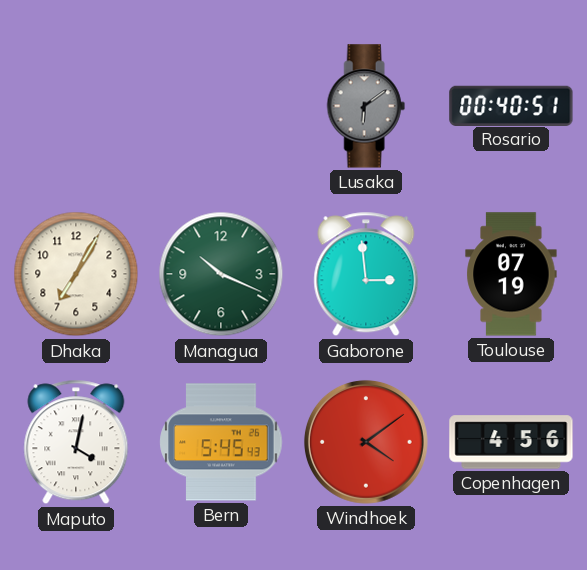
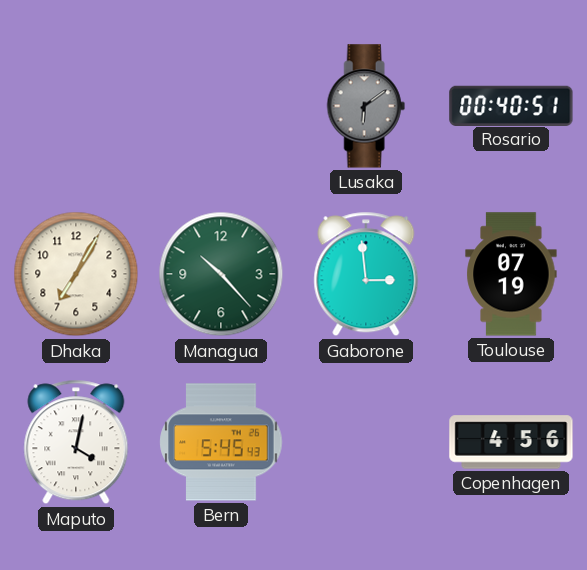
Managua: 10:19 -> 10:23
Windhoek: 4:09 -> none
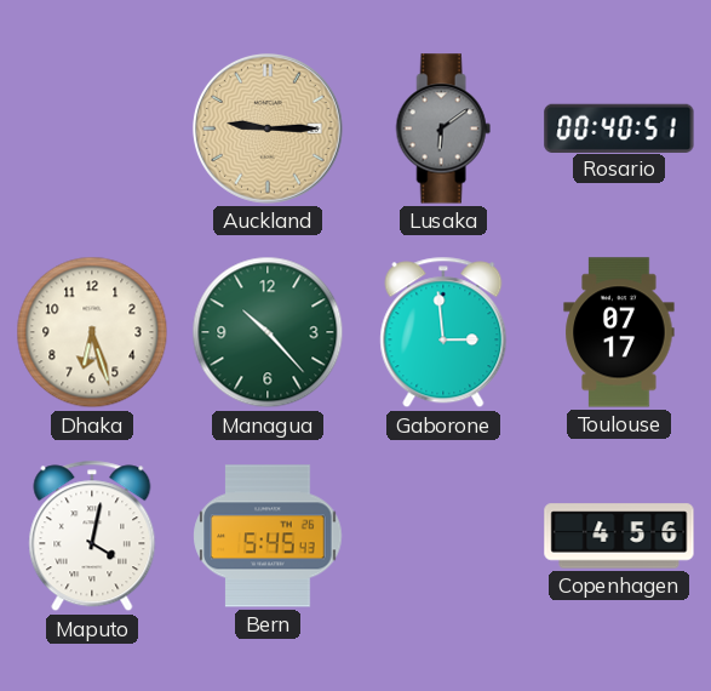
Auckland: none -> 9:15
Dhaka: 7:05 -> 6:27
Toulouse: 07:19 -> 07:17
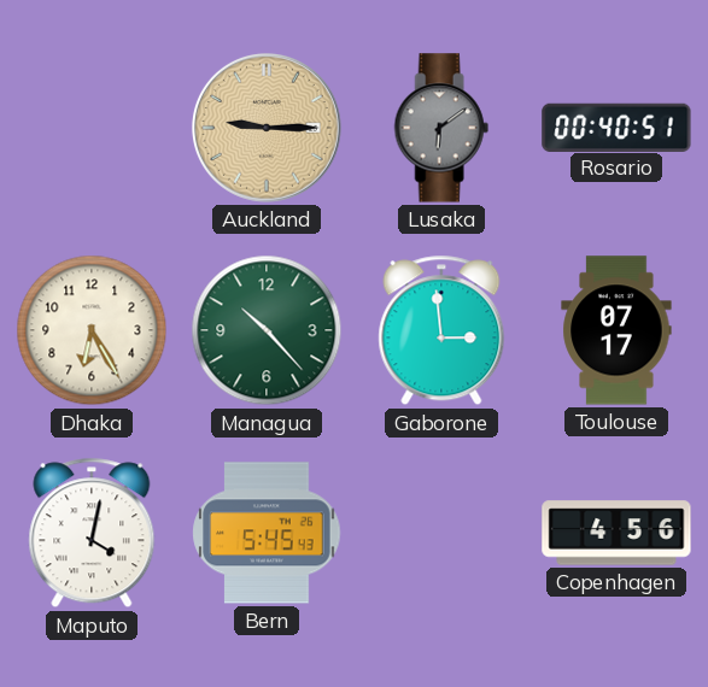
Dhaka: 6:27 -> 6:25
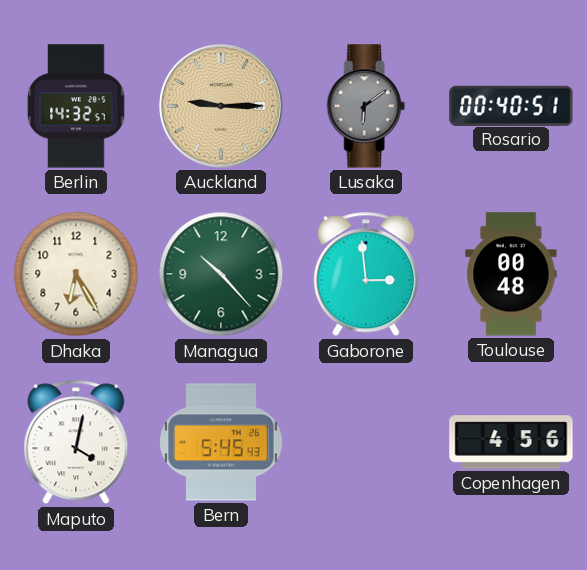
Berlin: none -> 14:32
Toulouse: 07:17 -> 00:48
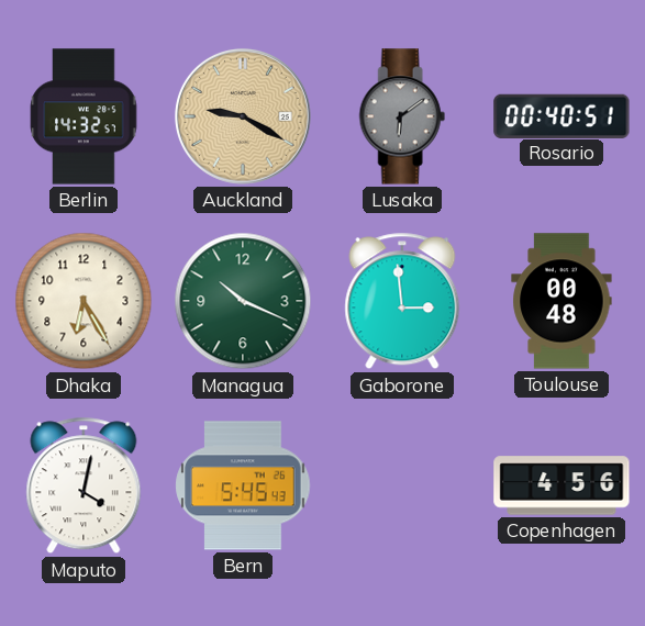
Auckland: 9:15 -> 9:20
Managua: 10:23 -> 10:19
